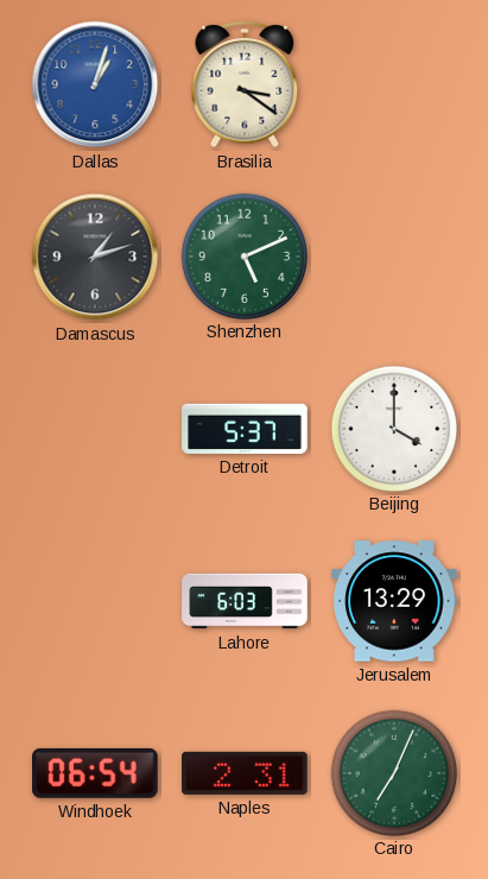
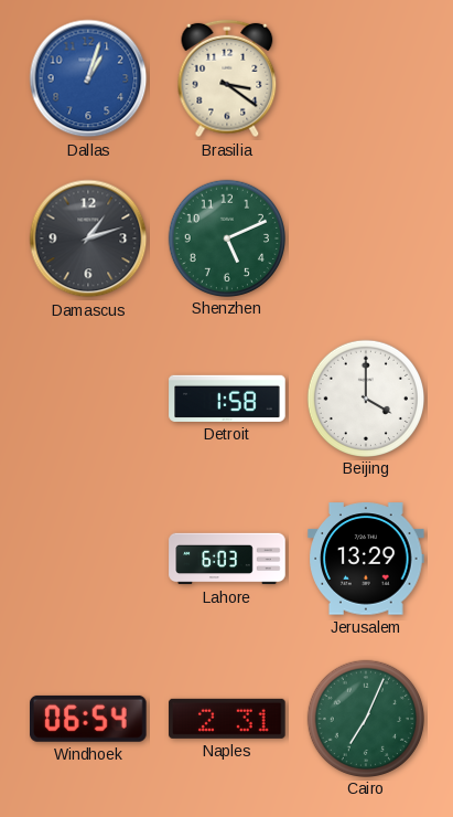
Detroit: 5:37 -> 1:58
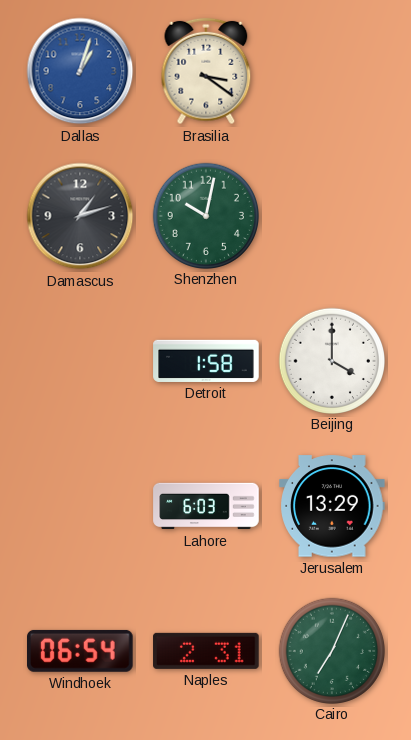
Shenzhen: 5:11 -> 10:02
